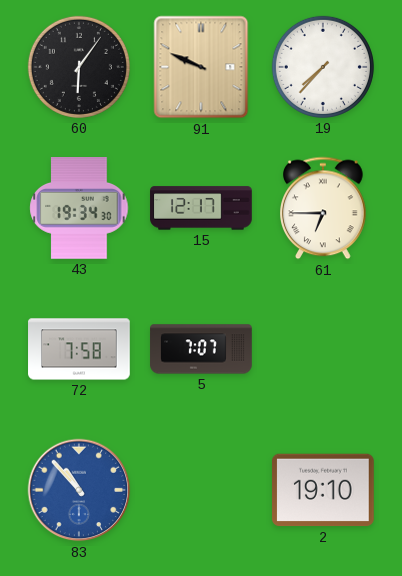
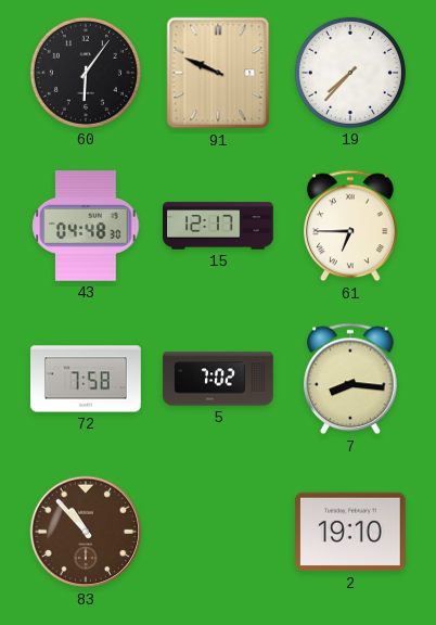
43: 19:34 -> 04:48
5: 7:07 -> 7:02
7: none -> 8:16
83 dial: blue -> brown
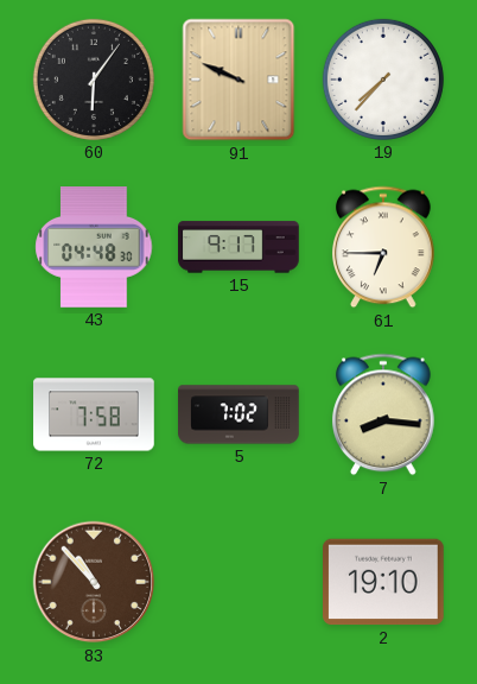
15: 12:17 -> 9:17
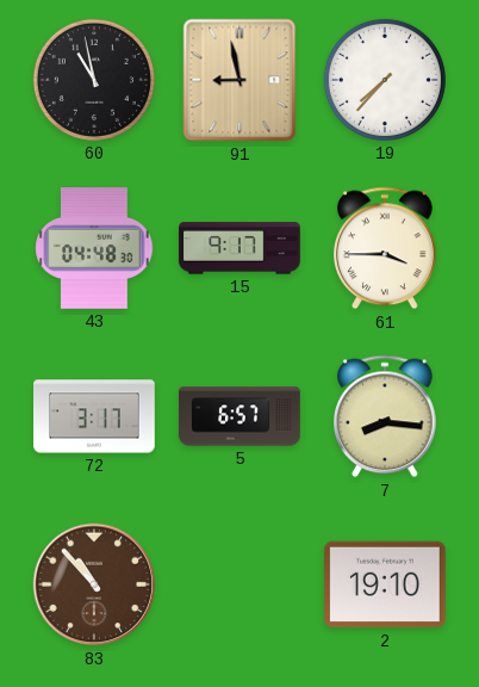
60: 6:06 -> 10:58
91: 9:49 -> 8:58
61: 6:45 -> 3:45
72: 7:58 -> 3:17
5: 7:02 -> 6:57
